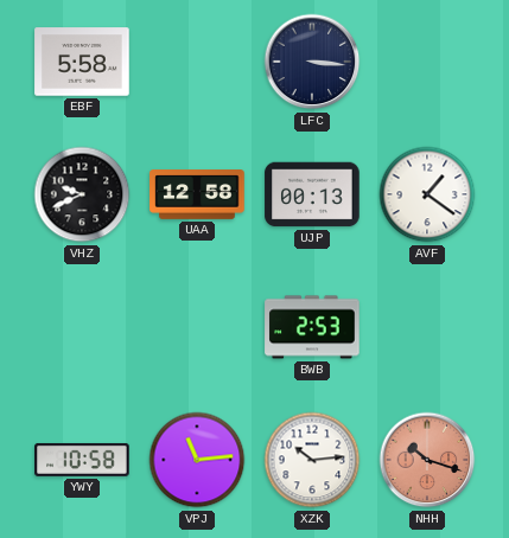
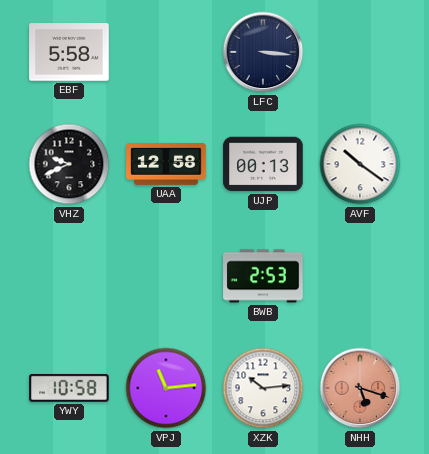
AVF: 1:21 -> 10:21
NHH: 10:18 -> 5:18
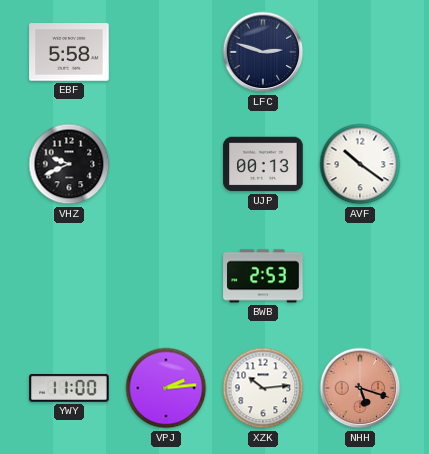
LFC: 3:16 -> 2:48
UAA: 12:58 -> none
YWY: 10:58 -> 11:00
VPJ: 11:14 -> 2:14
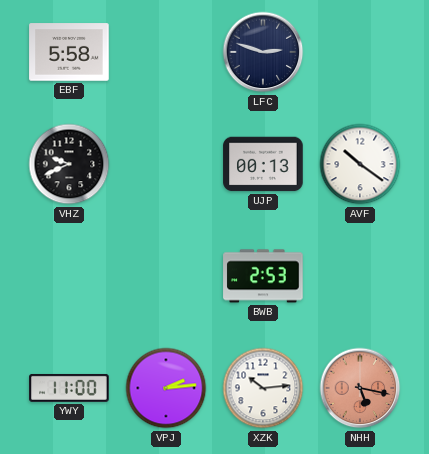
NHH: 5:18 -> 5:17
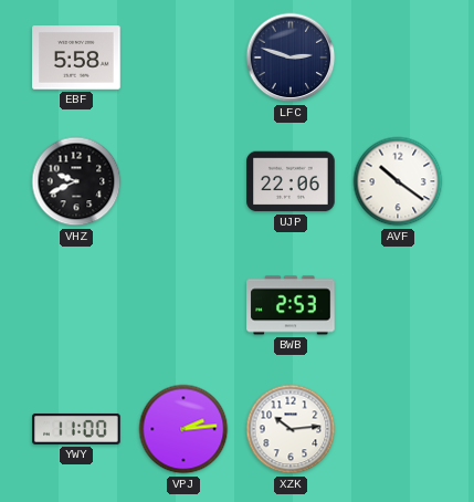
UJP: 00:13 -> 22:06
NHH: 5:17 -> none
